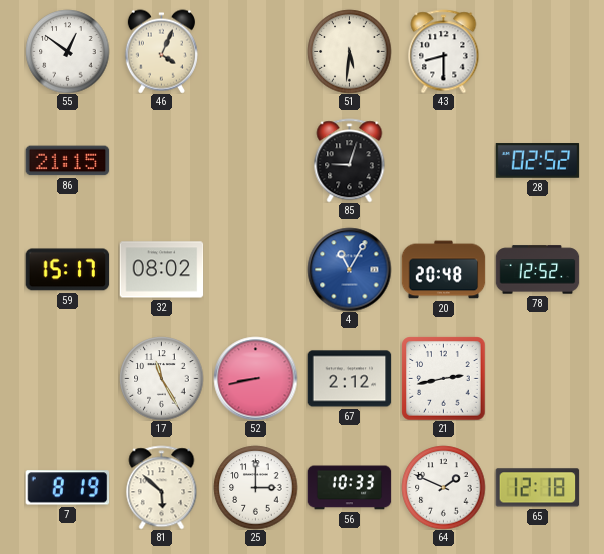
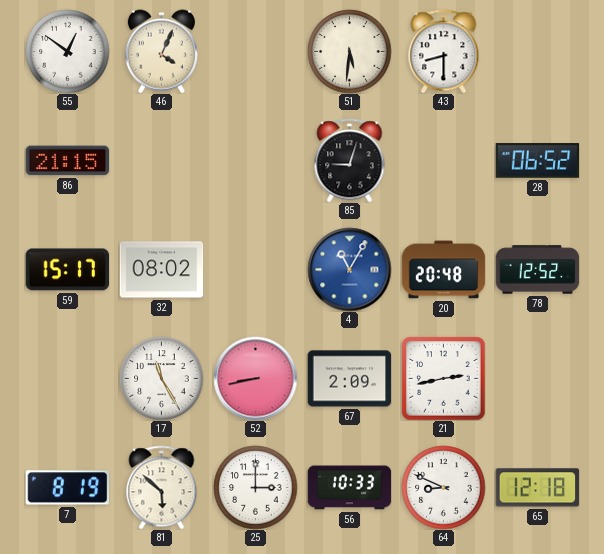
28: 02:52 -> 06:52
67: 2:12 -> 2:09
64: 1:49 -> 8:49
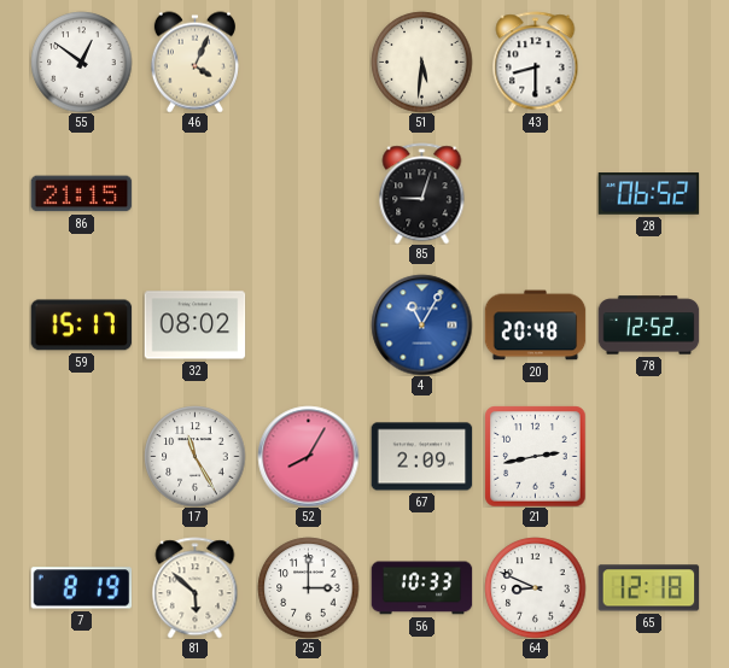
52: 8:43 -> 8:05
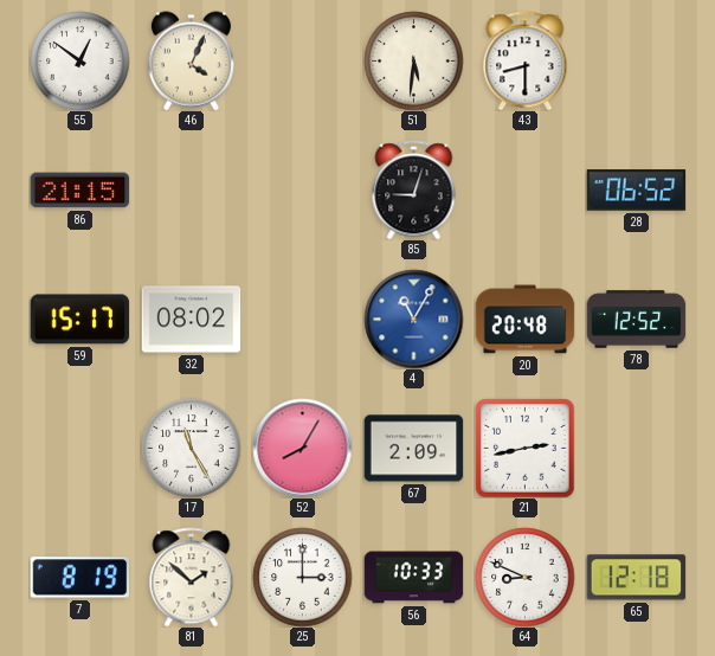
81: 5:52 -> 1:52
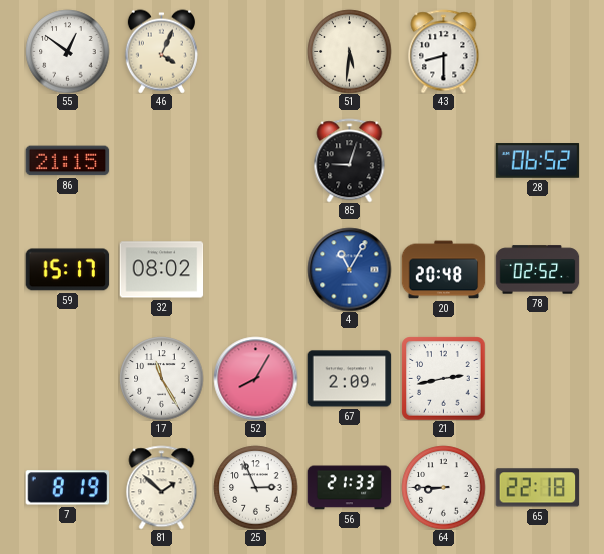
78: 12:52 -> 02:52
25: 3:00 -> 2:56
56: 10:33 -> 21:33
64: 8:49 -> 8:45
65: 12:18 -> 22:18
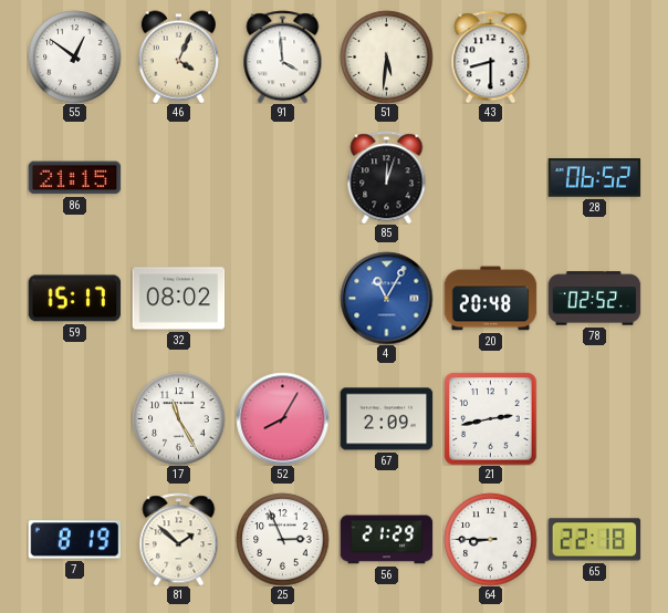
91: none -> 3:59
85: 9:03 -> 12:03
56: 21:33 -> 21:29
